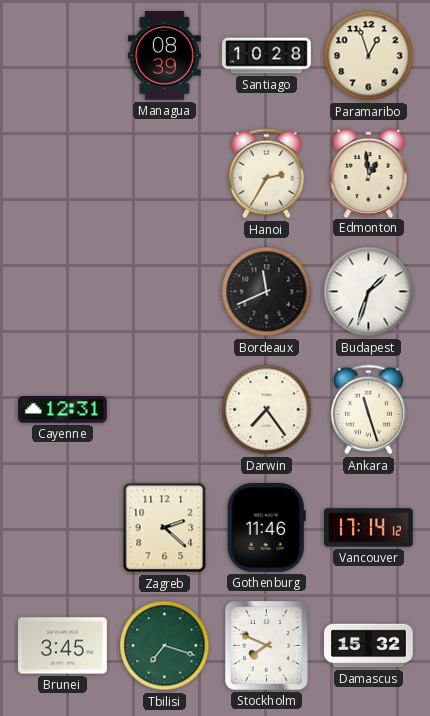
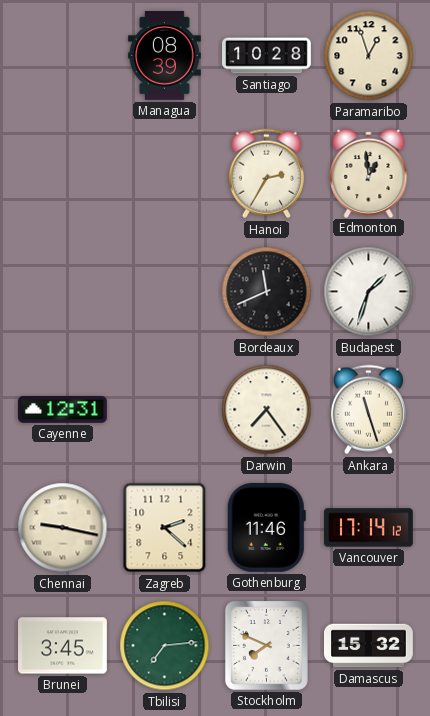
Chennai: none -> 9:17
Tbilisi: 7:18 -> 7:14
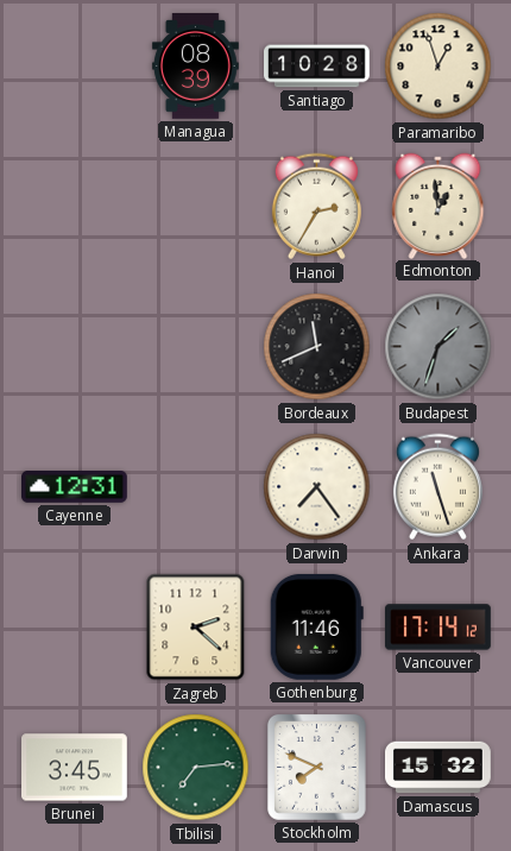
Budapest dial: white -> grey
Chennai: 9:17 -> none
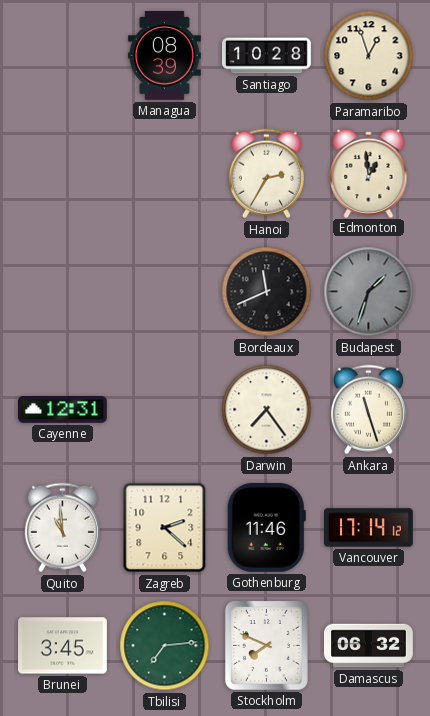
Quito: none -> 10:59
Damascus: 15:32 -> 06:32
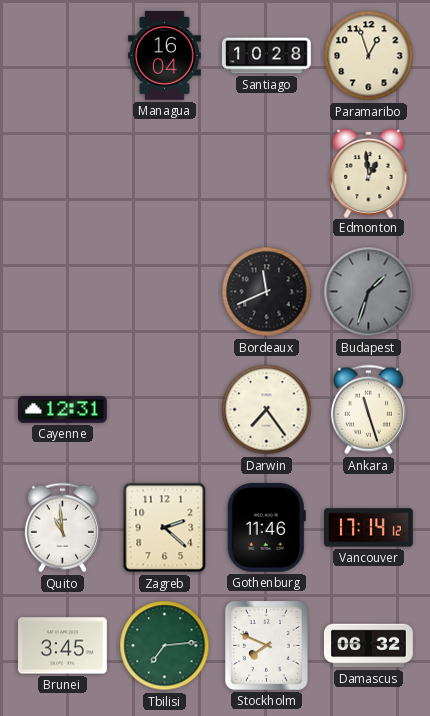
Managua: 08:39 -> 16:04
Hanoi: 2:35 -> none
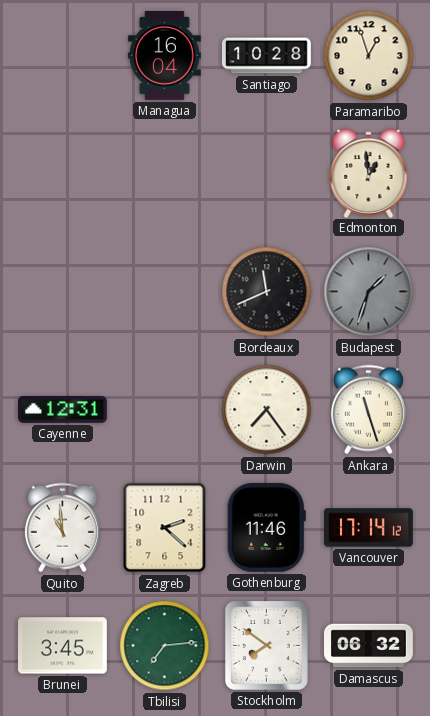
Stockholm: 7:49 -> 7:51
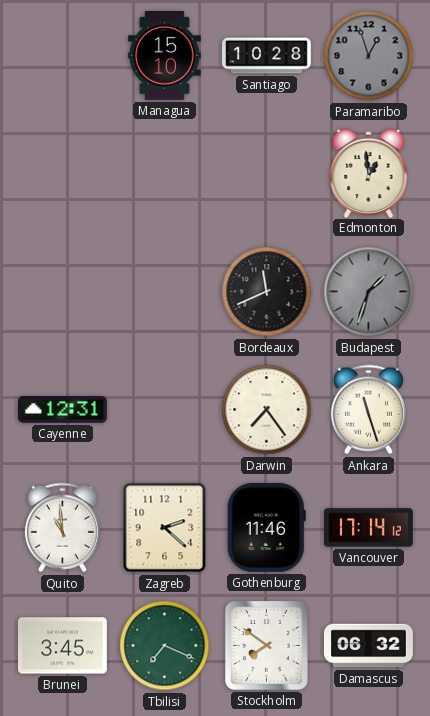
Managua: 16:04 -> 15:10
Paramaribo dial: cream -> grey
Tbilisi: 7:14 -> 7:19
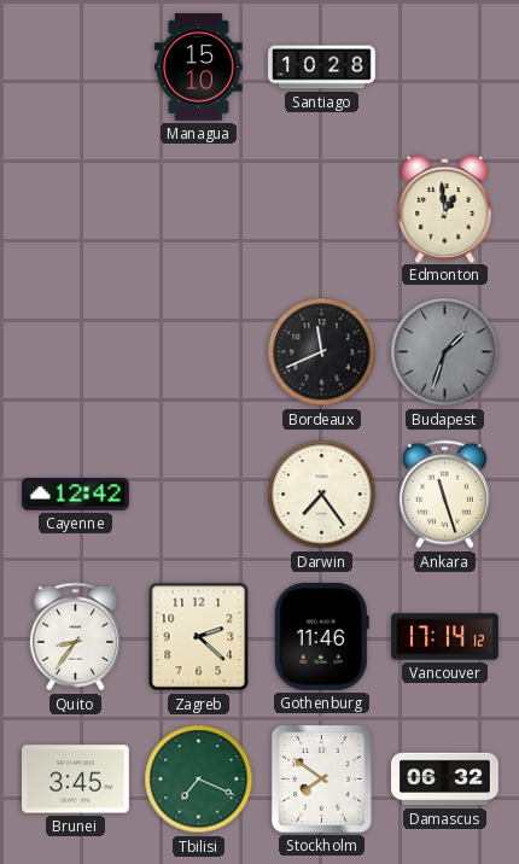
Paramaribo: 12:57 -> none
Cayenne: 12:31 -> 12:42
Quito: 10:59 -> 8:36
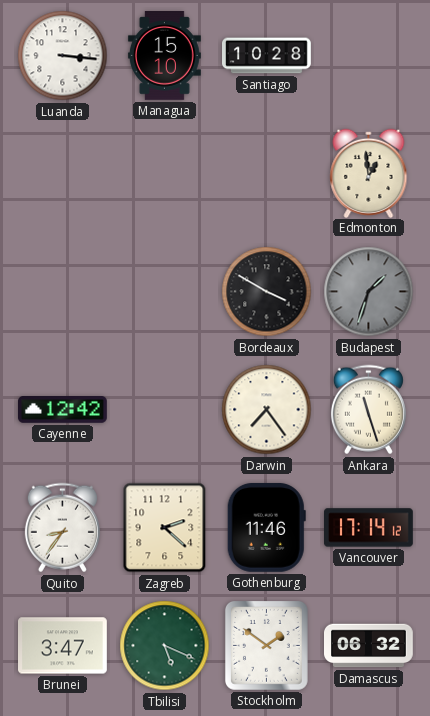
Luanda: none -> 3:16
Bordeaux: 11:41 -> 3:50
Brunei: 3:45 -> 3:47
Tbilisi: 7:19 -> 5:19
Stockholm: 7:51 -> 1:51
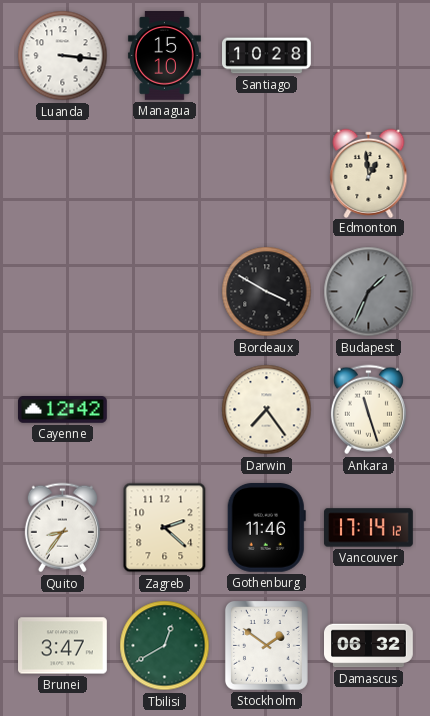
Budapest: 1:33 -> 1:34
Tbilisi: 5:19 -> 12:40
